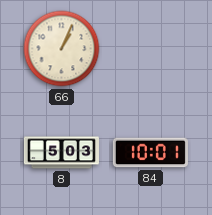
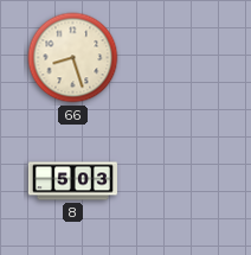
66: 1:04 -> 8:27
84: 10:01 -> none
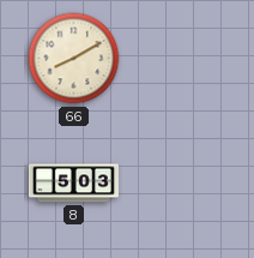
66: 8:27 -> 8:10
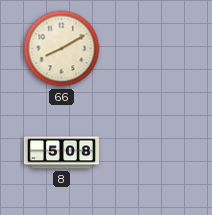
8: 5:03 -> 5:08
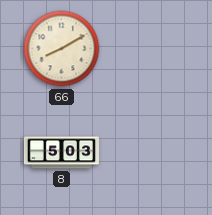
8: 5:08 -> 5:03
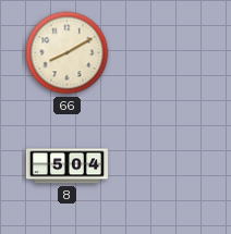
8: 5:03 -> 5:04
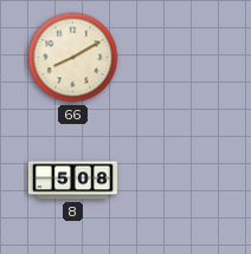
8: 5:04 -> 5:08
